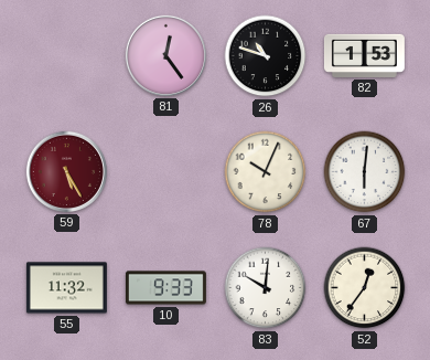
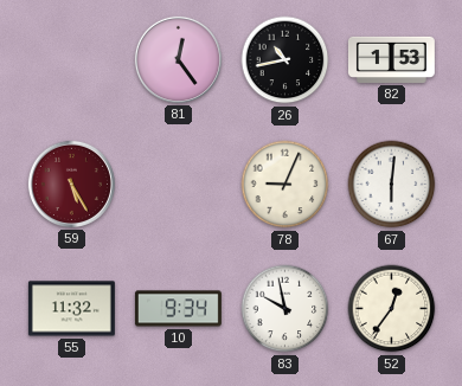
26: 10:48 -> 10:43
78: 10:04 -> 9:04
10: 9:33 -> 9:34
83: 10:01 -> 9:58
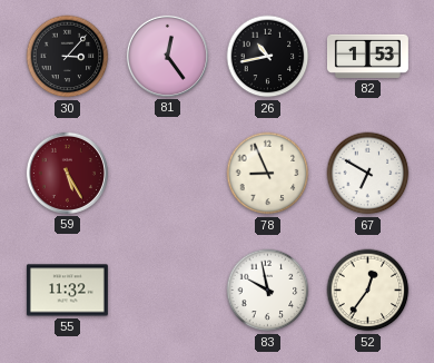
30: none -> 3:07
78: 9:04 -> 8:56
67: 6:01 -> 6:50
10: 9:34 -> none
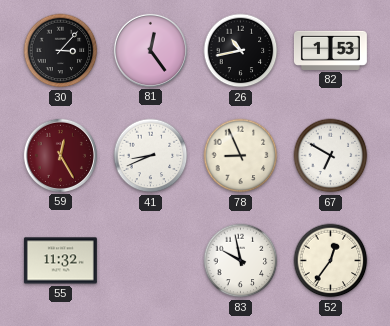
59: 5:25 -> 12:25
41: none -> 8:41
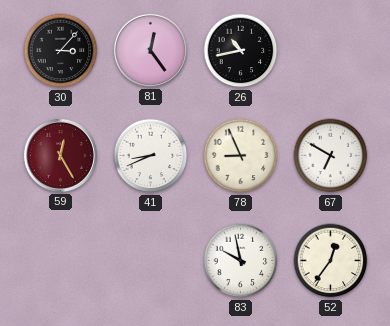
82: 1:53 -> none
55: 11:32 -> none
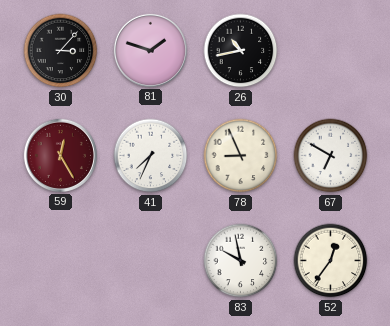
81: 12:24 -> 1:48
41: 8:41 -> 7:34
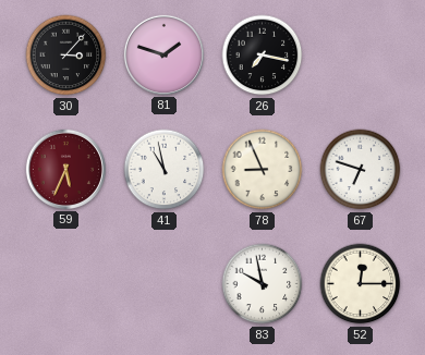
26: 10:43 -> 7:17
59: 12:25 -> 5:34
41: 7:34 -> 10:58
67: 6:50 -> 6:48
52: 12:36 -> 12:15
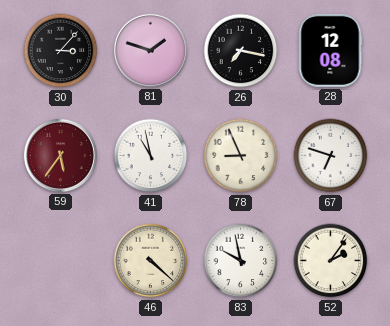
28: none -> 12:08
59: 5:34 -> 5:36
46: none -> 4:22
52: 12:15 -> 2:06
